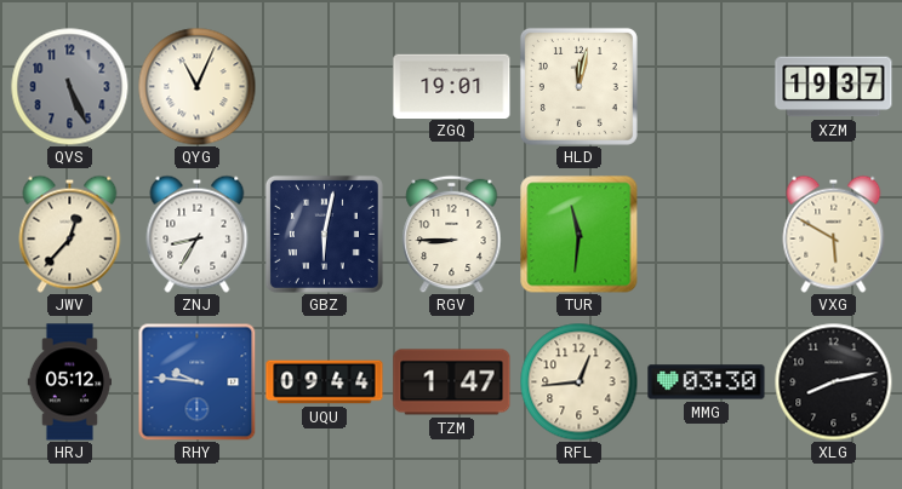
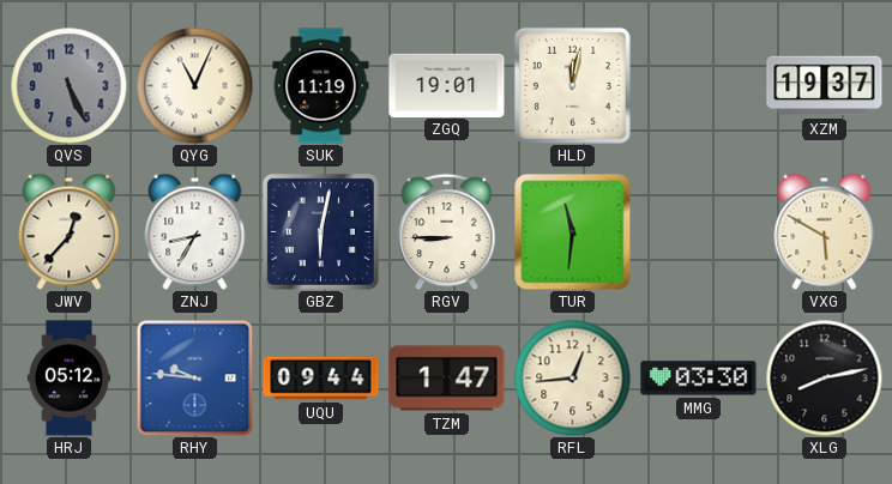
SUK: none -> 11:19
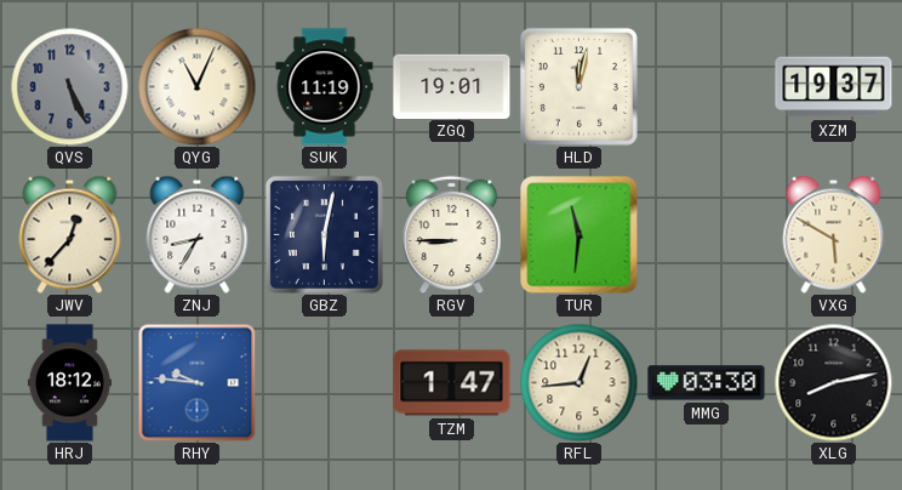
HRJ: 05:12 -> 18:12
UQU: 09:44 -> none
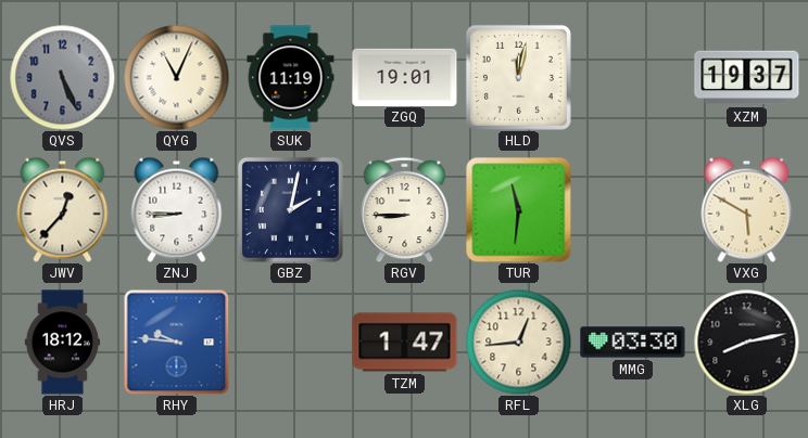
ZNJ: 8:35 -> 8:45
GBZ: 6:02 -> 2:02
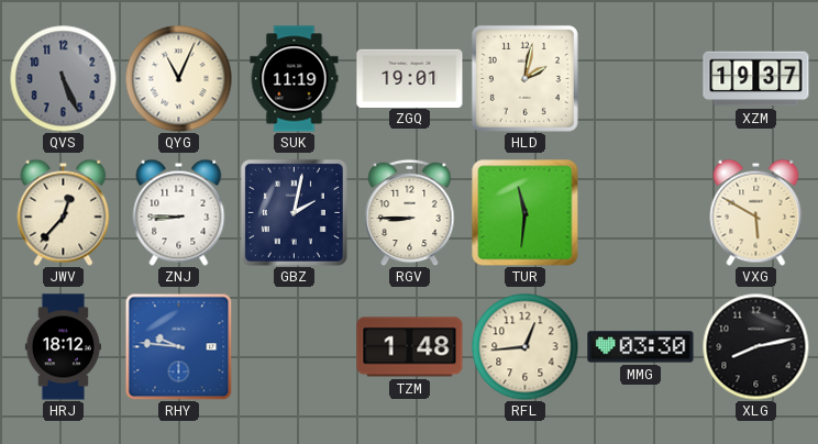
HLD: 12:02 -> 2:02
TZM: 1:47 -> 1:48
